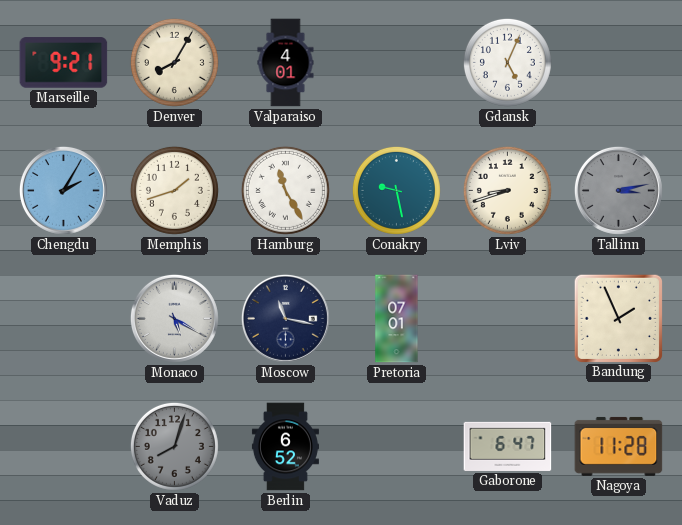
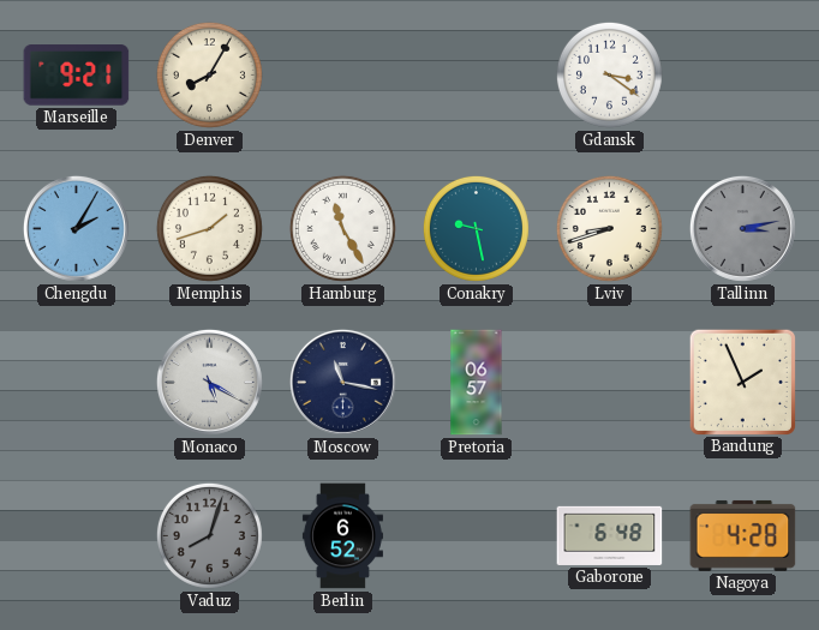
Valparaiso: 4:01 -> none
Gdansk: 5:04 -> 3:21
Pretoria: 07:01 -> 06:57
Gaborone: 6:47 -> 6:48
Nagoya: 11:28 -> 4:28
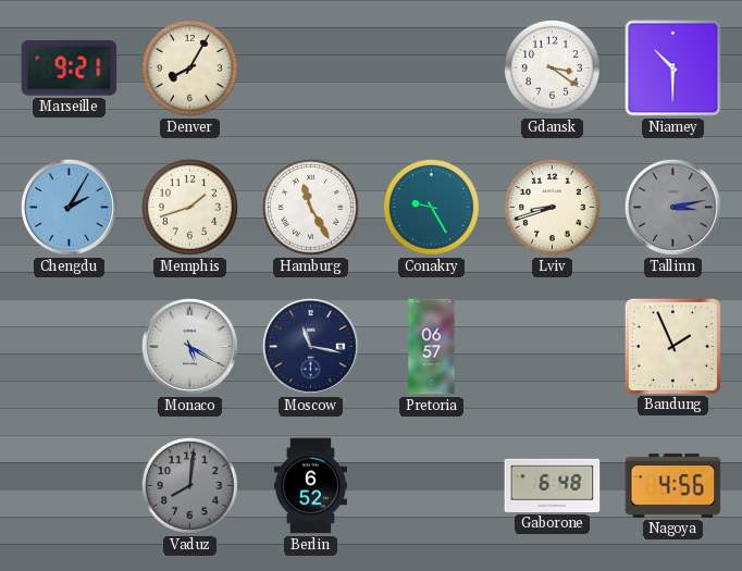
Niamey: none -> 10:30
Conakry: 9:28 -> 9:25
Vaduz: 8:03 -> 8:01
Nagoya: 4:28 -> 4:56
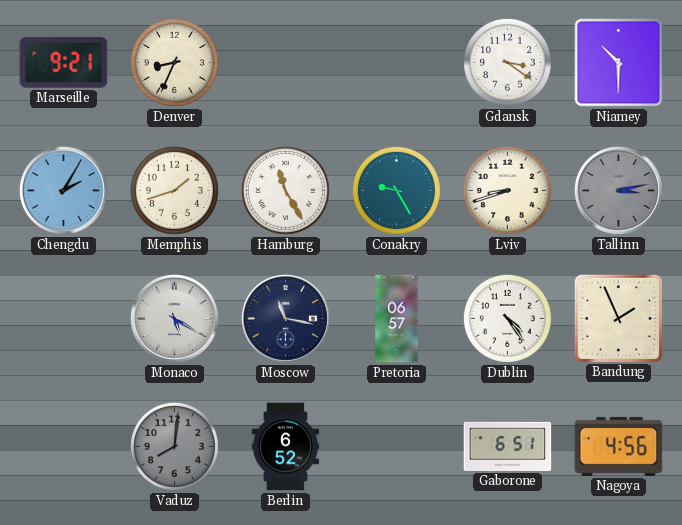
Denver: 8:05 -> 8:34
Dublin: none -> 4:24
Gaborone: 6:48 -> 6:51
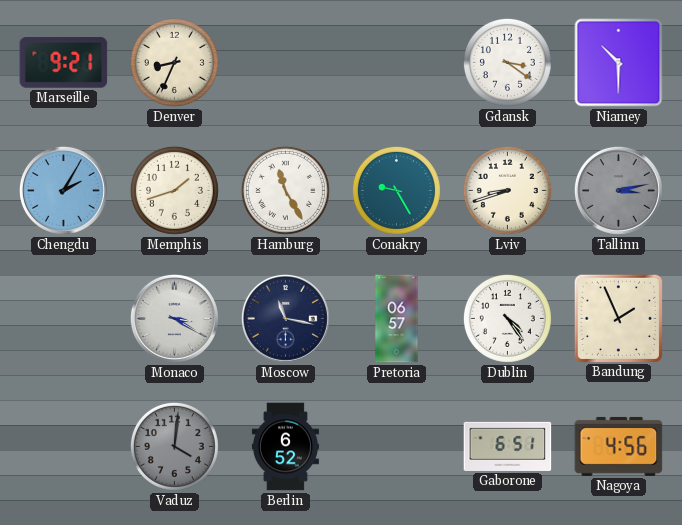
Monaco: 5:20 -> 3:20
Vaduz: 8:01 -> 4:01
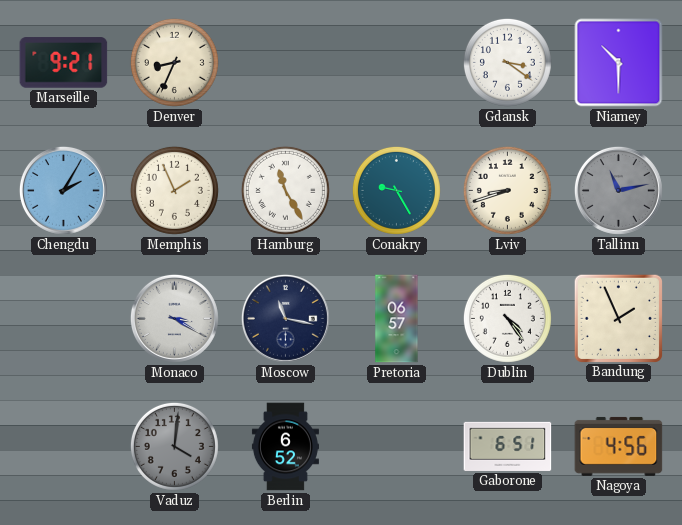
Memphis: 1:42 -> 1:56
Tallinn: 3:13 -> 11:13
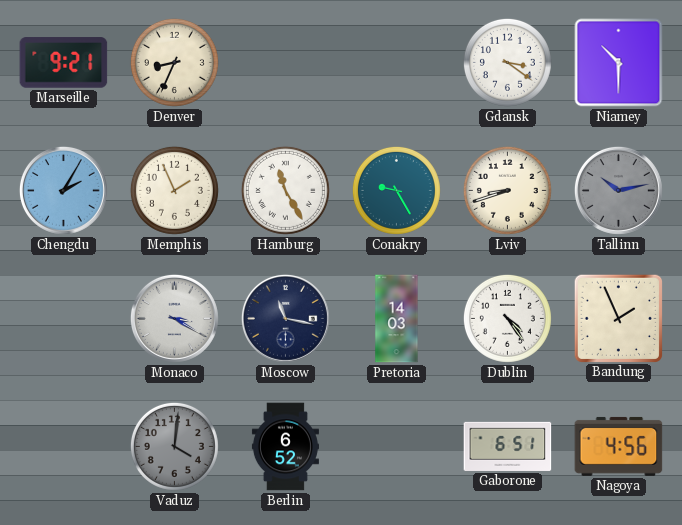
Tallinn: 11:13 -> 10:13
Pretoria: 06:57 -> 14:03
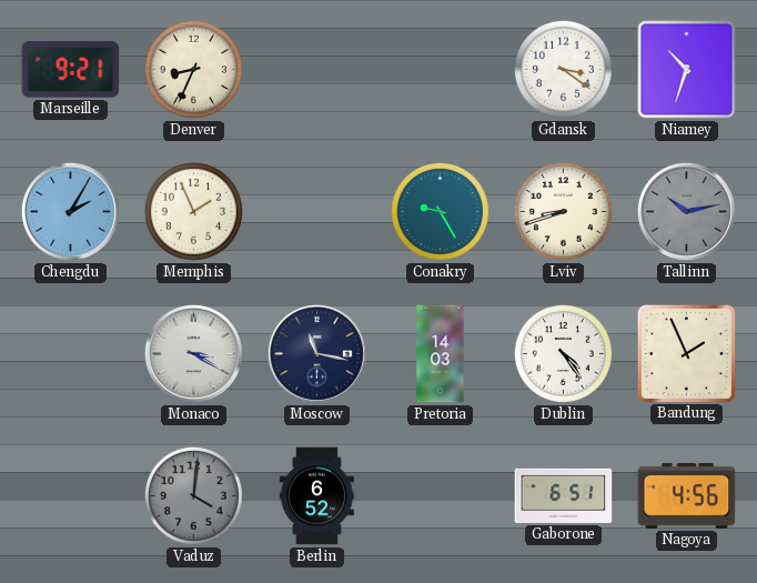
Niamey: 10:30 -> 10:33
Hamburg: 11:25 -> none
